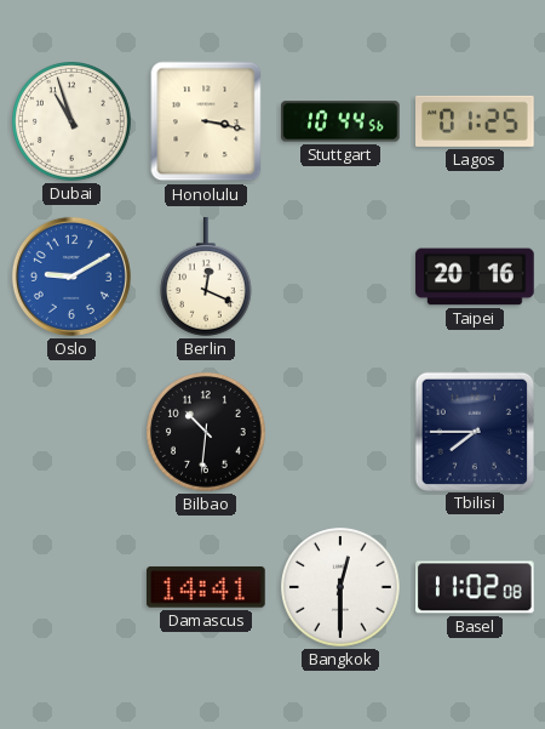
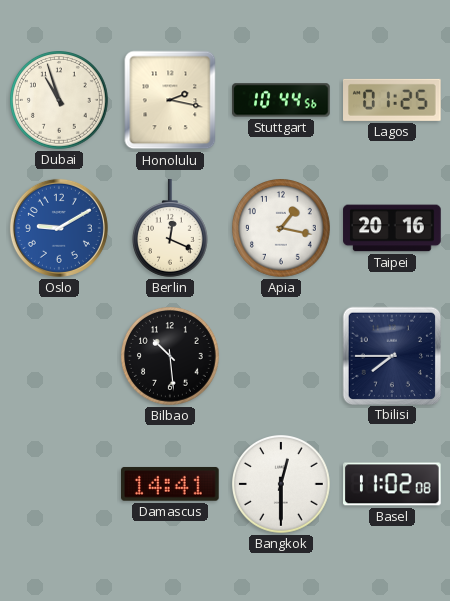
Honolulu: 3:17 -> 2:17
Apia: none -> 1:17
Bilbao: 10:31 -> 10:29
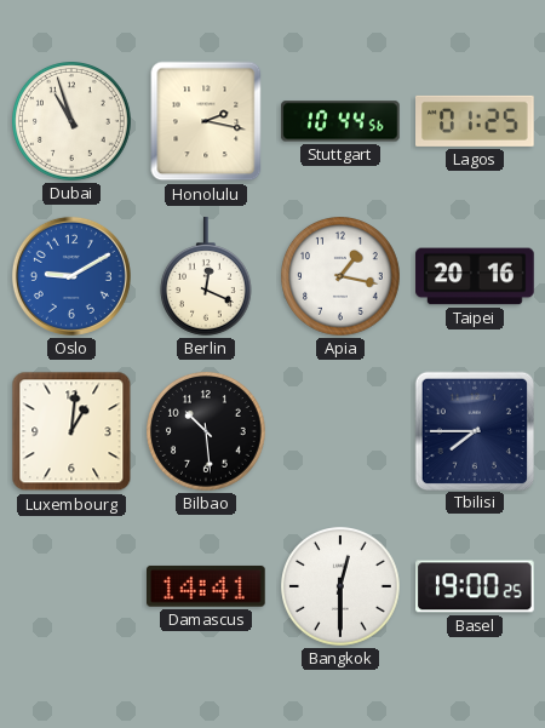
Luxembourg: none -> 1:01
Basel: 11:02 -> 19:00
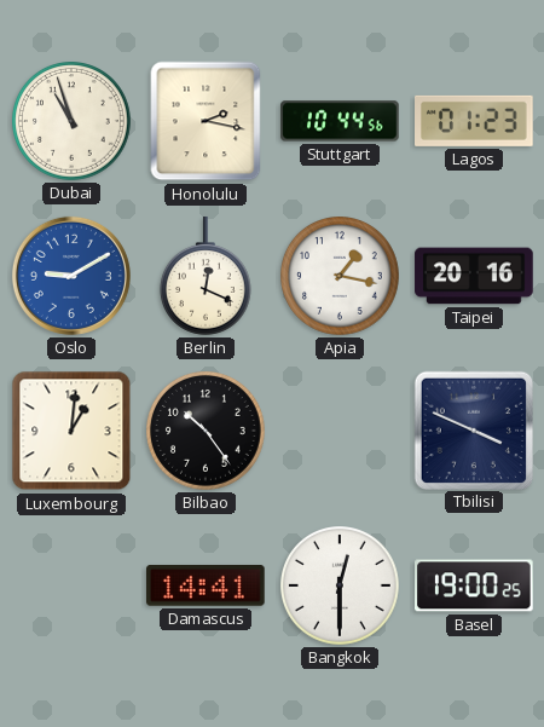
Lagos: 01:25 -> 01:23
Bilbao: 10:29 -> 10:24
Tbilisi: 7:45 -> 3:49
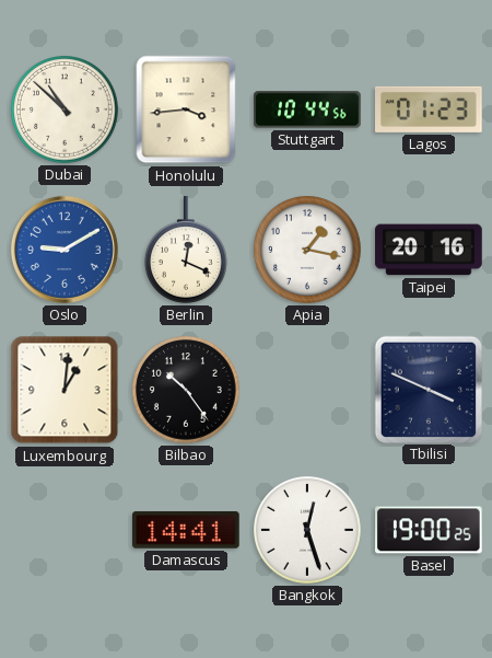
Dubai: 10:57 -> 10:52
Honolulu: 2:17 -> 3:44
Bangkok: 12:30 -> 12:27
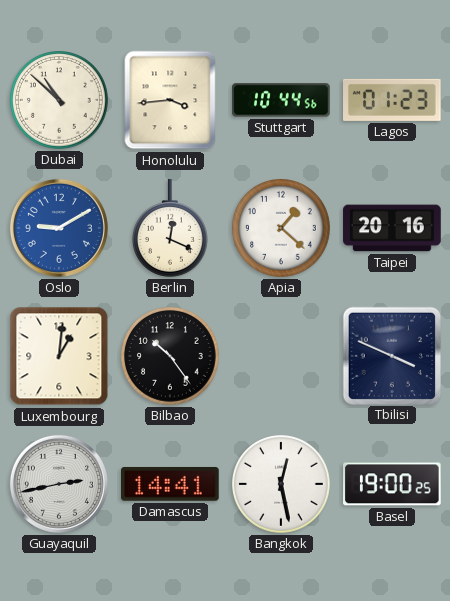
Apia: 1:17 -> 1:22
Guayaquil: none -> 2:43
Bangkok: 12:27 -> 12:28
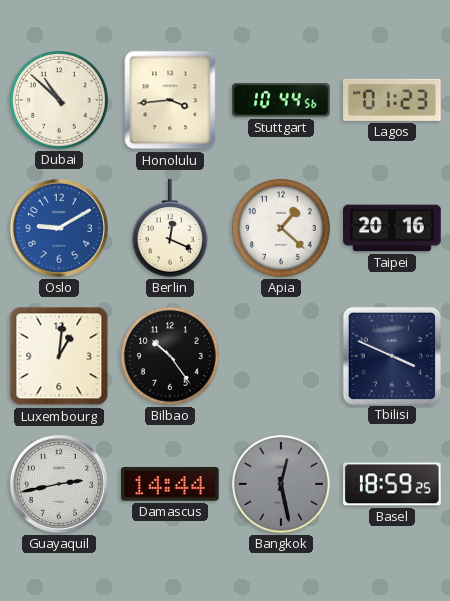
Damascus: 14:41 -> 14:44
Bangkok dial: white -> grey
Basel: 19:00 -> 18:59
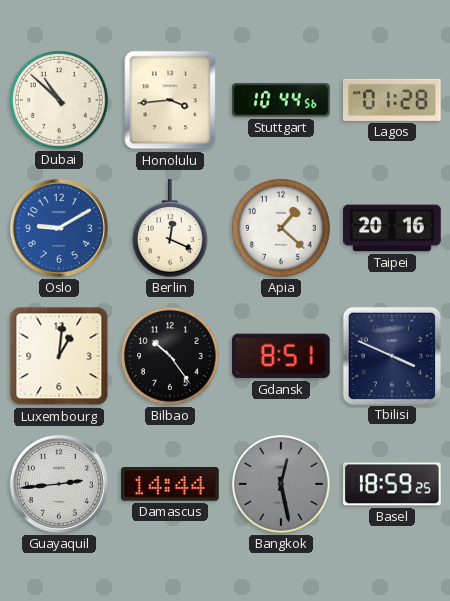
Lagos: 01:23 -> 01:28
Gdansk: none -> 8:51
Guayaquil: 2:43 -> 2:44
